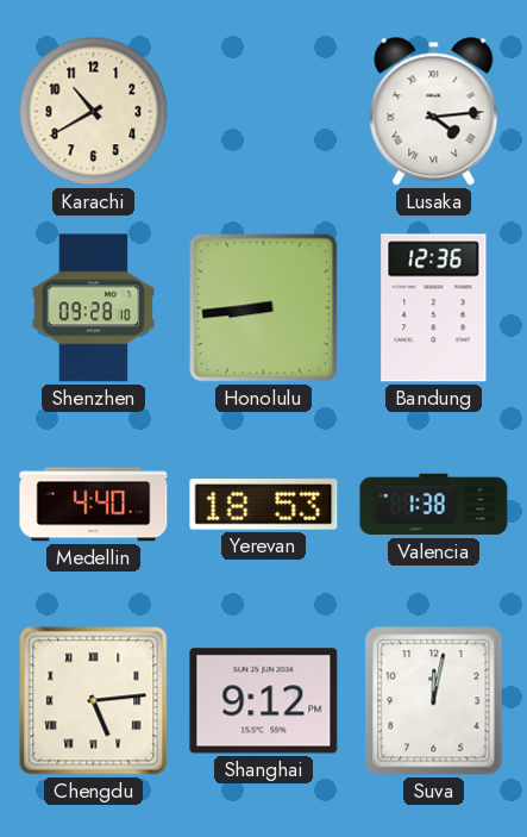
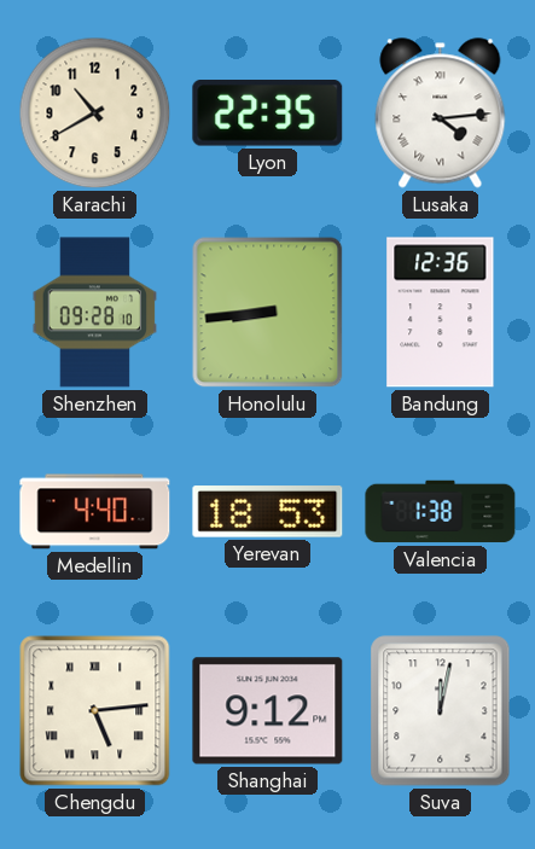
Lyon: none -> 22:35
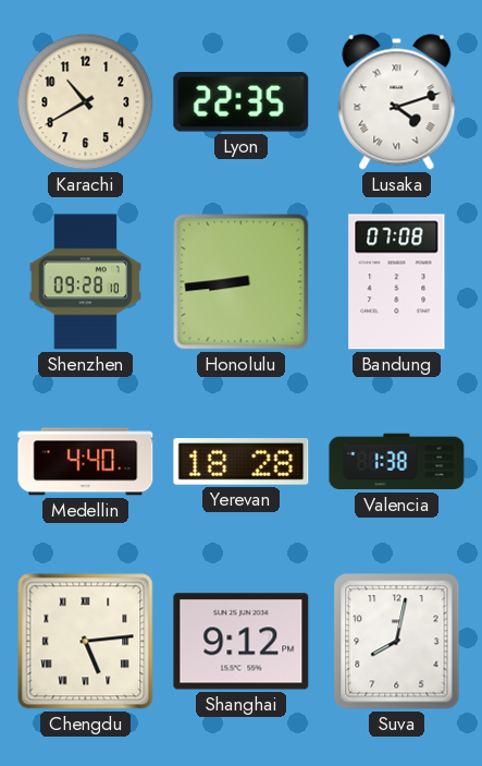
Lusaka: 4:14 -> 4:12
Bandung: 12:36 -> 07:08
Yerevan: 18:53 -> 18:28
Suva: 12:02 -> 8:02
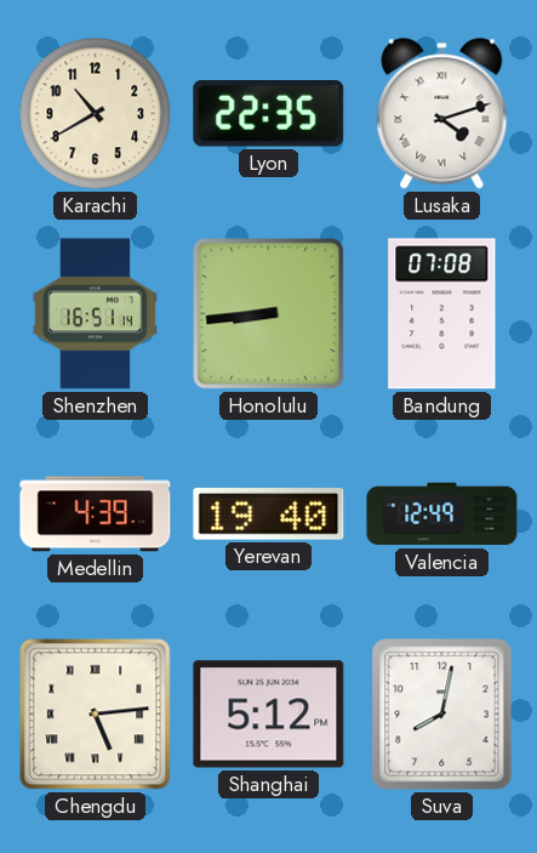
Shenzhen: 09:28 -> 16:51
Medellin: 4:40 -> 4:39
Yerevan: 18:28 -> 19:40
Valencia: 1:38 -> 12:49
Shanghai: 9:12 -> 5:12
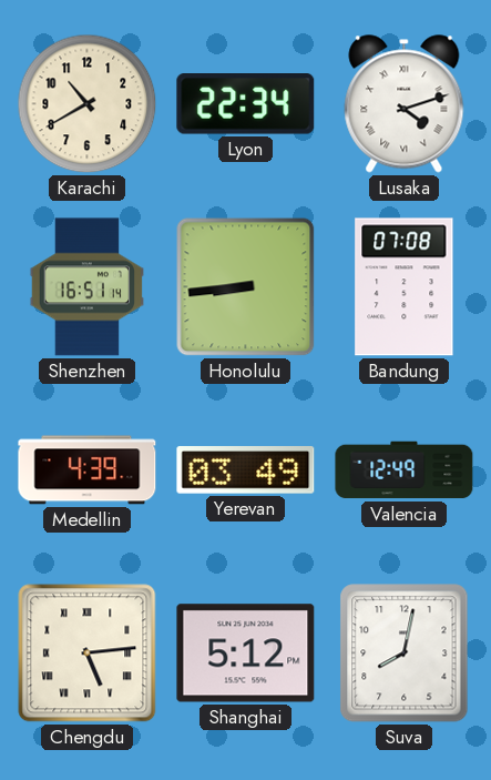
Lyon: 22:35 -> 22:34
Yerevan: 19:40 -> 03:49
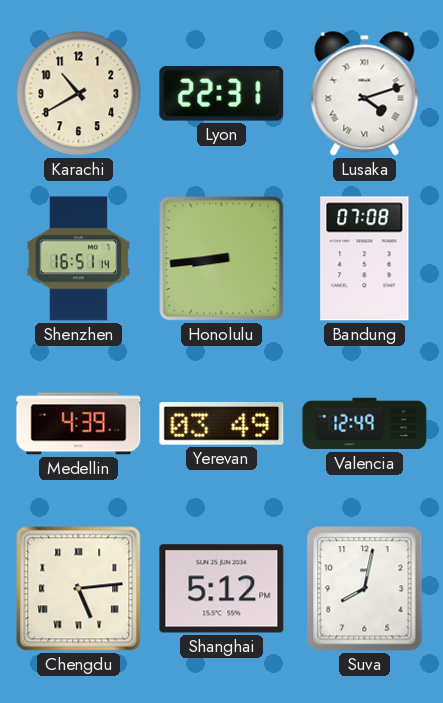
Lyon: 22:34 -> 22:31
